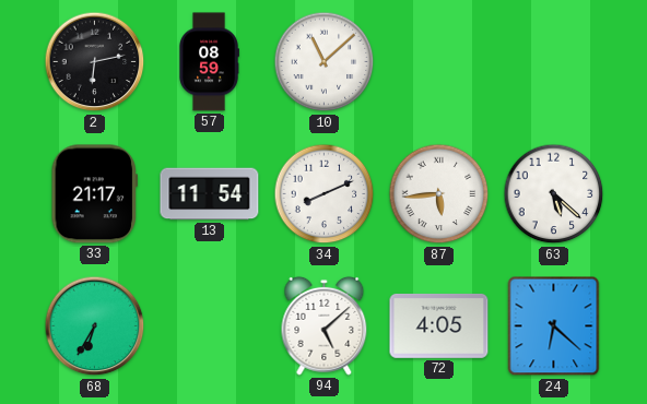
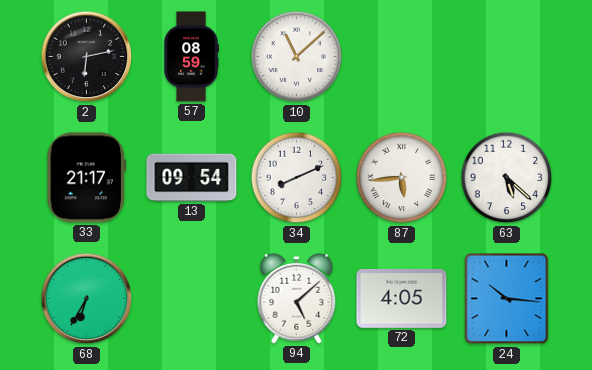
13: 11:54 -> 09:54
24: 6:22 -> 10:16
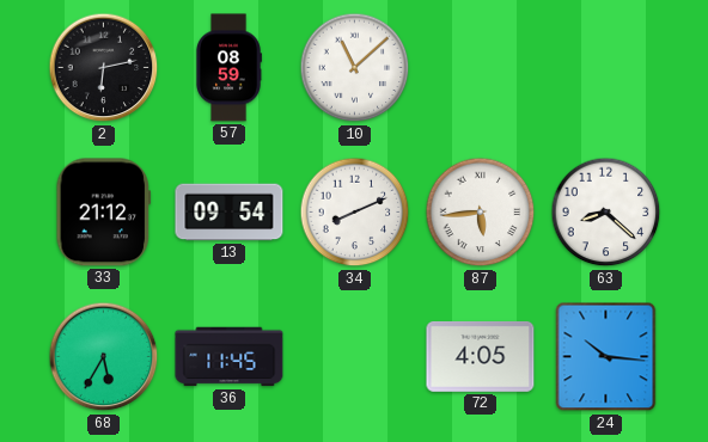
33: 21:17 -> 21:12
63: 5:22 -> 8:22
68: 6:35 -> 5:35
36: none -> 11:45
94: 5:08 -> none
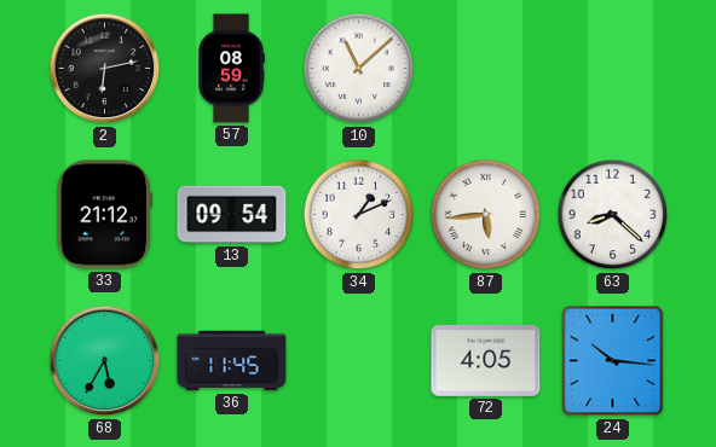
34: 8:11 -> 1:11
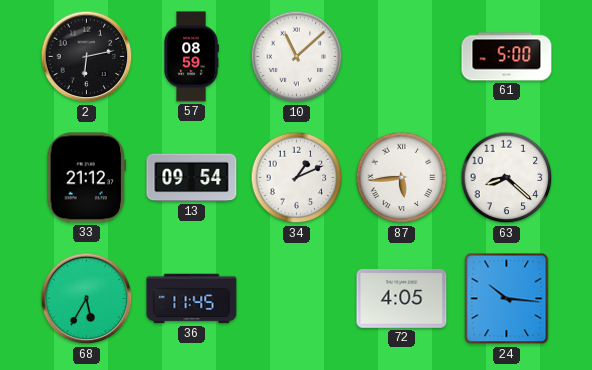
61: none -> 5:00
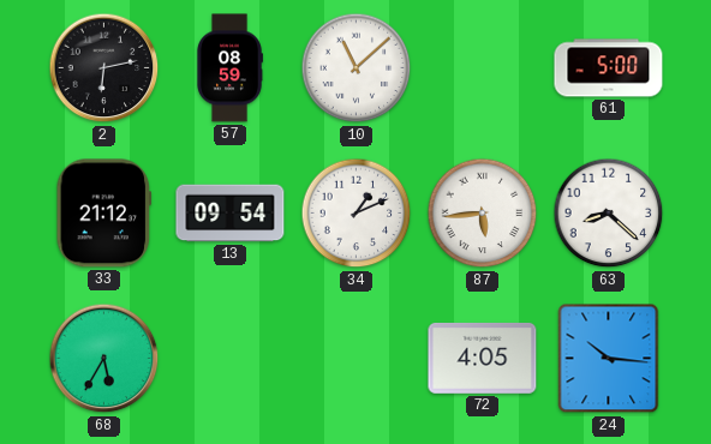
36: 11:45 -> none
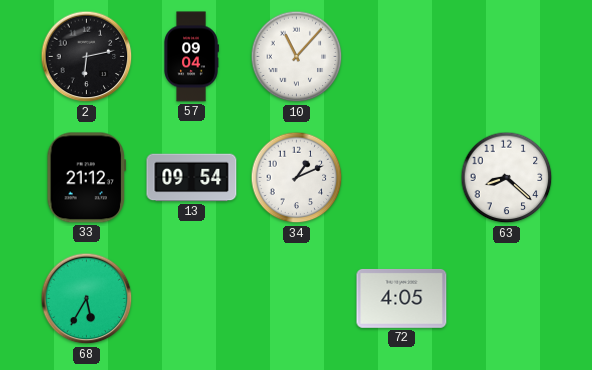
57: 08:59 -> 09:04
10: 11:08 -> 11:07
61: 5:00 -> none
87: 5:44 -> none
24: 10:16 -> none
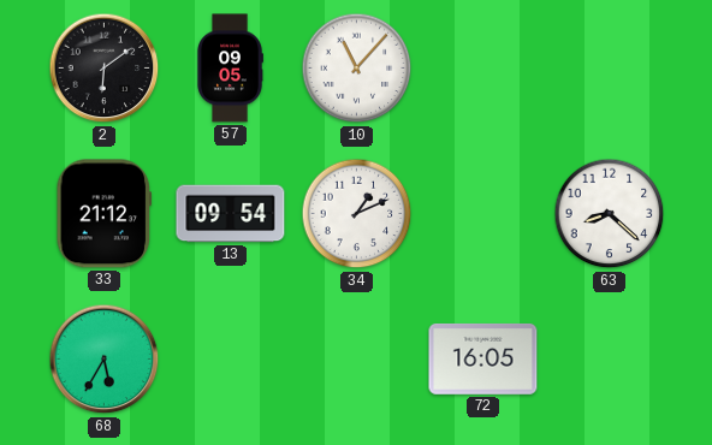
2: 6:13 -> 6:09
57: 09:04 -> 09:05
72: 4:05 -> 16:05
